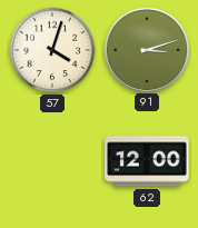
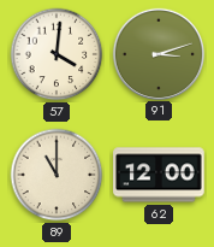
57: 4:03 -> 4:01
89: none -> 11:00
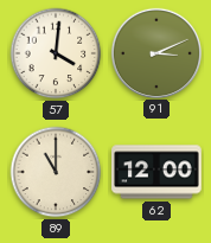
91: 3:12 -> 3:11
